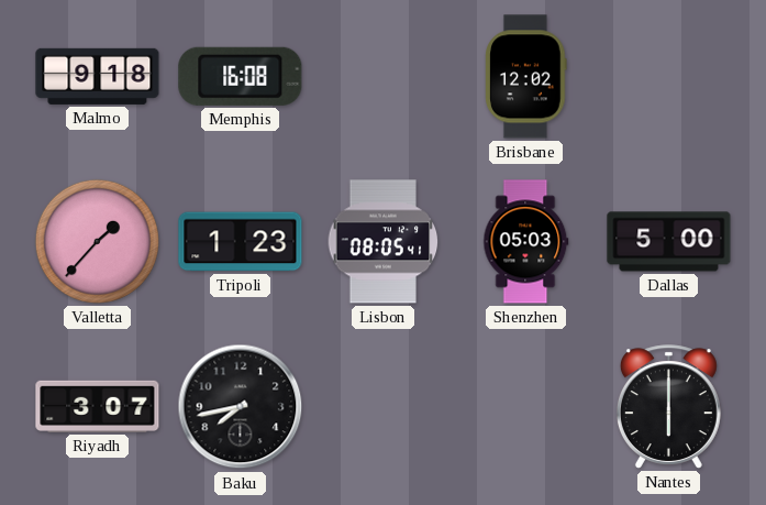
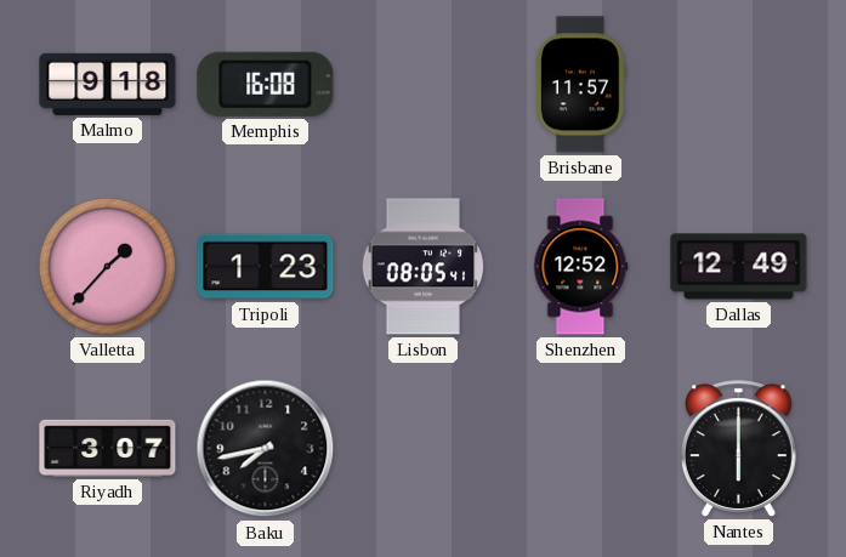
Brisbane: 12:02 -> 11:57
Shenzhen: 05:03 -> 12:52
Dallas: 5:00 -> 12:49
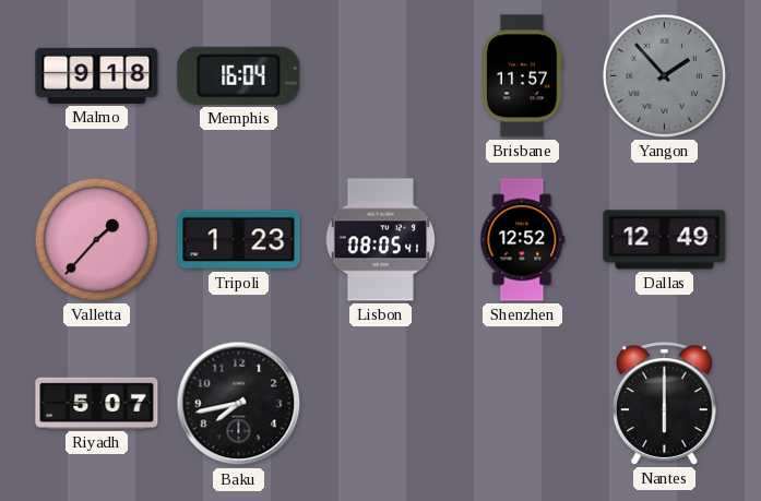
Memphis: 16:08 -> 16:04
Yangon: none -> 1:53
Riyadh: 3:07 -> 5:07
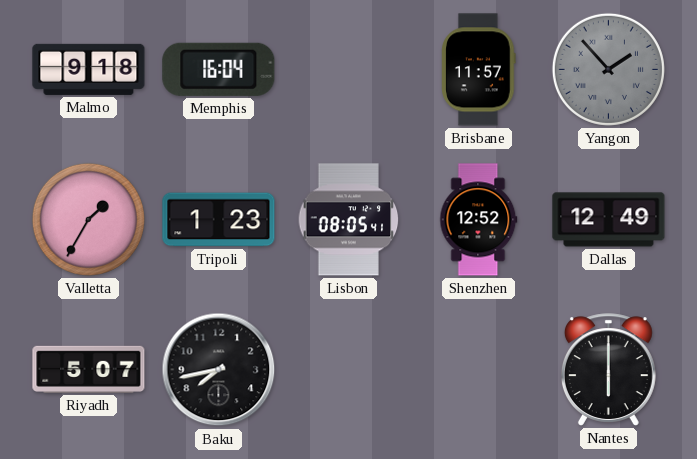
Valletta: 1:37 -> 1:35
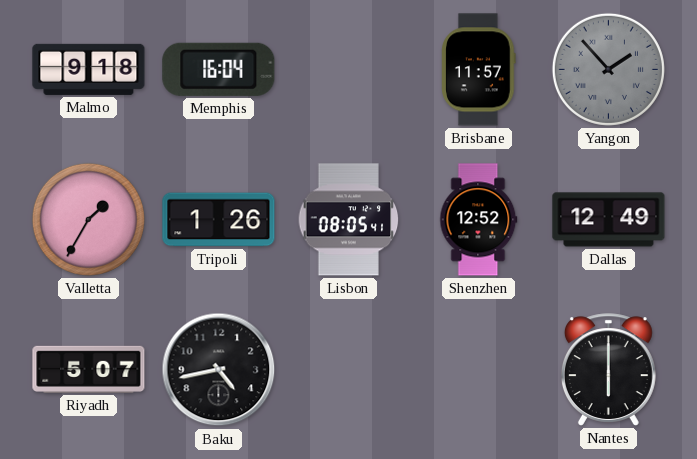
Tripoli: 1:23 -> 1:26
Baku: 7:43 -> 4:43
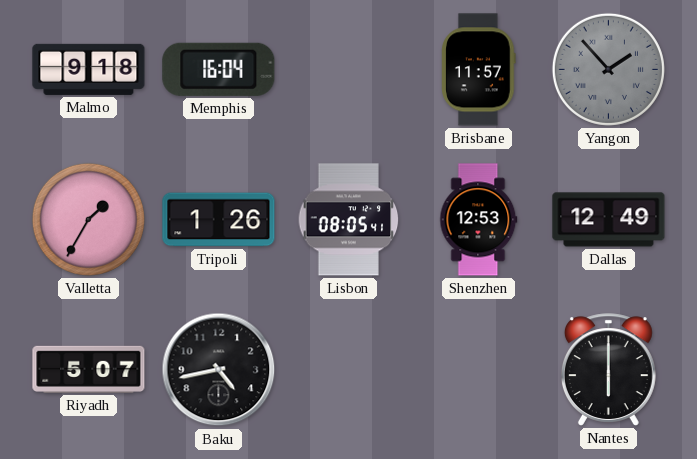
Shenzhen: 12:52 -> 12:53
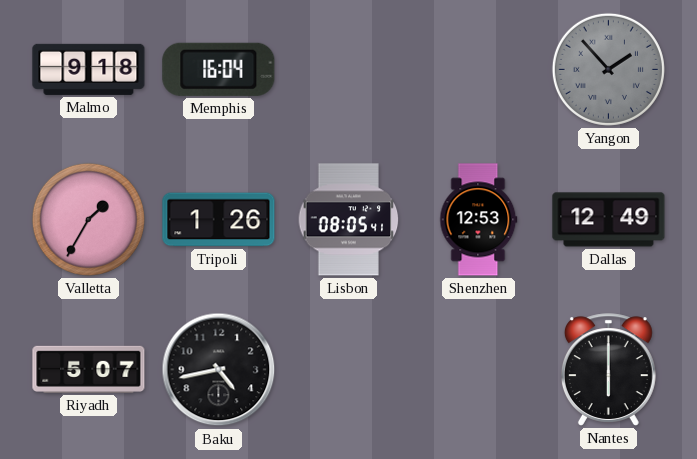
Brisbane: 11:57 -> none
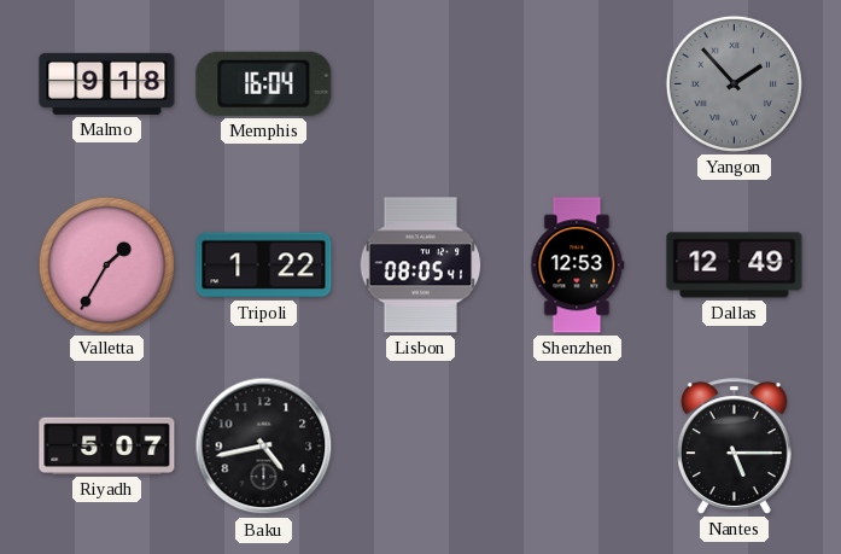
Tripoli: 1:26 -> 1:22
Nantes: 6:00 -> 5:15
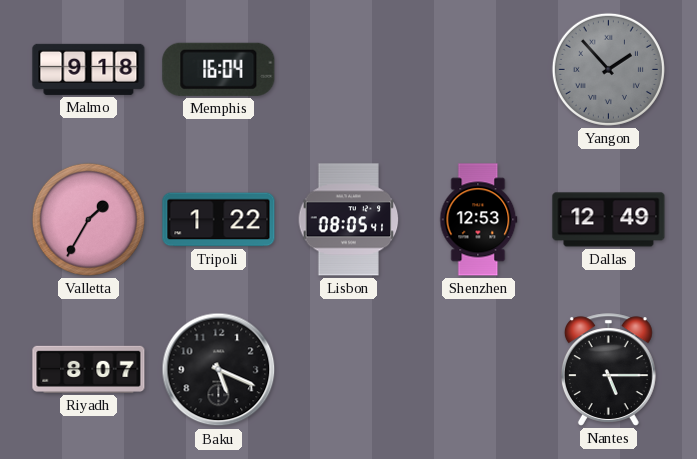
Riyadh: 5:07 -> 8:07
Baku: 4:43 -> 5:19
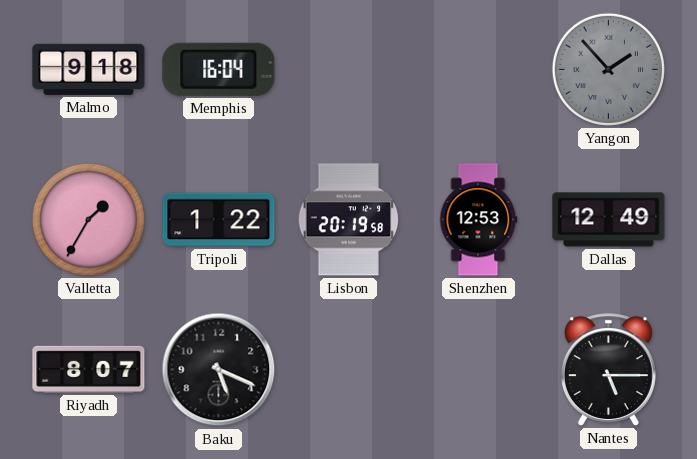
Lisbon: 08:05 -> 20:19
